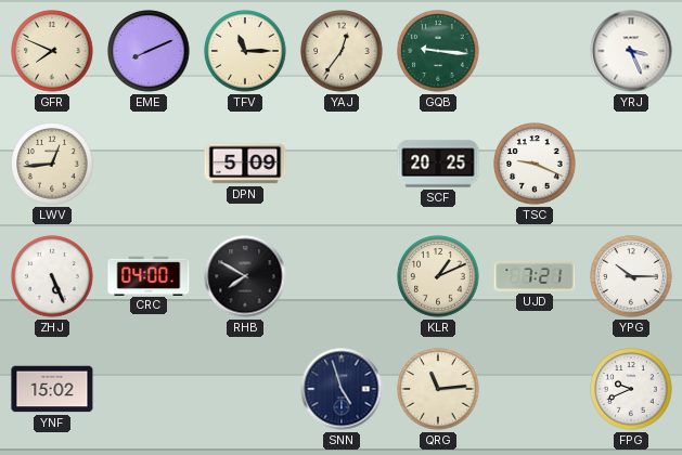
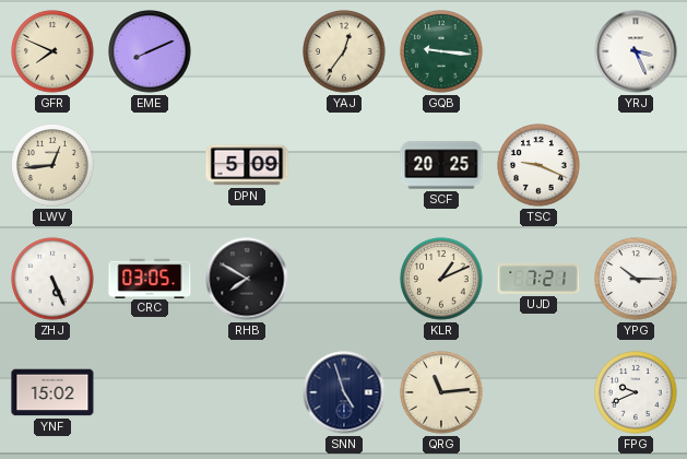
TFV: 11:15 -> none
CRC: 04:00 -> 03:05
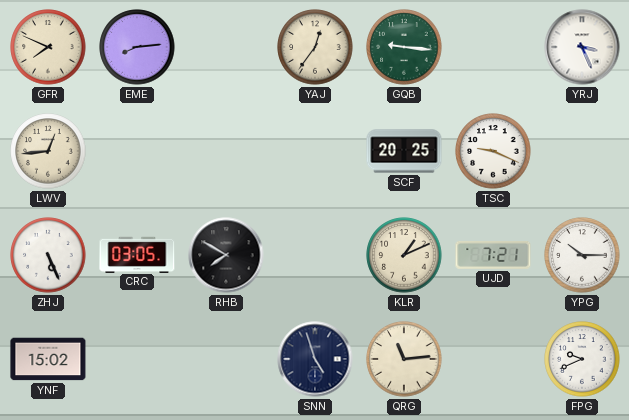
EME: 8:11 -> 8:14
DPN: 5:09 -> none
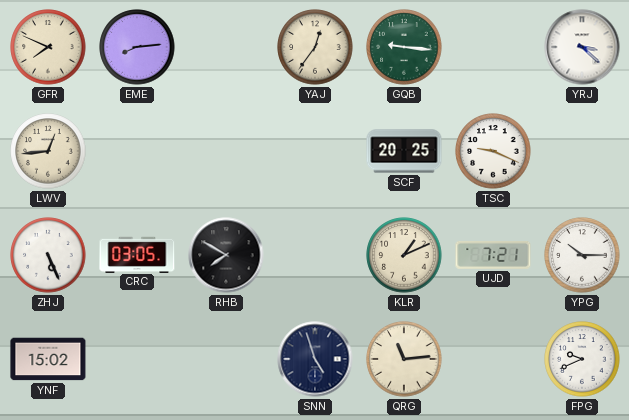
YRJ: 3:26 -> 3:22
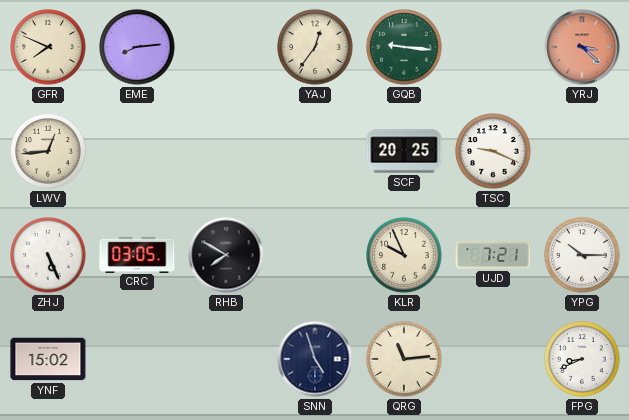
YRJ dial: white -> salmon
KLR: 1:11 -> 9:56
FPG: 9:41 -> 8:41
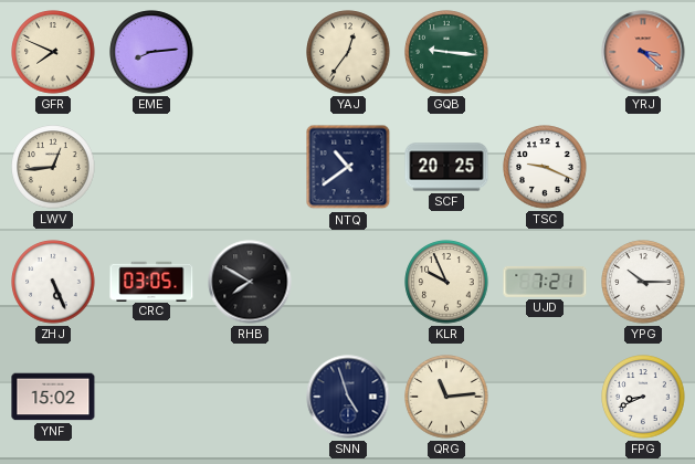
NTQ: none -> 10:39
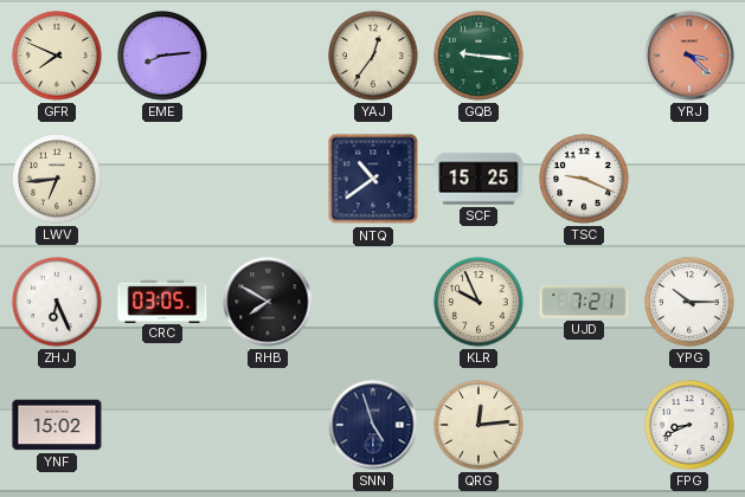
LWV: 12:44 -> 6:44
SCF: 20:25 -> 15:25
ZHJ: 5:26 -> 6:26
QRG: 11:14 -> 12:14
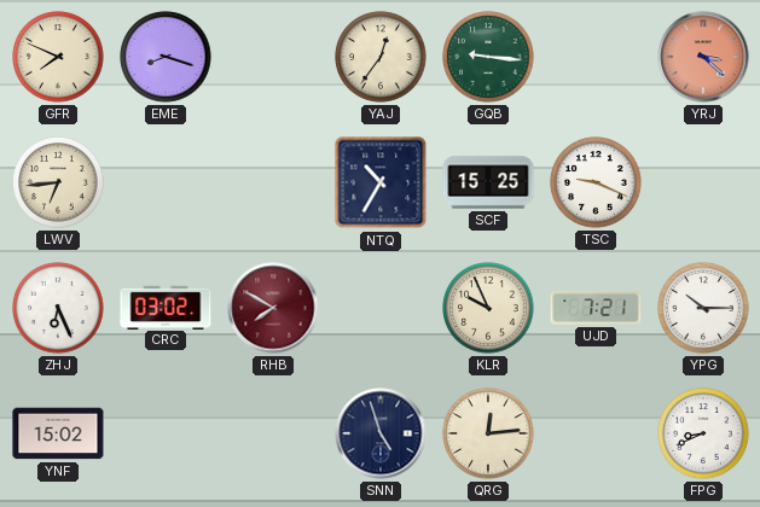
EME: 8:14 -> 8:18
NTQ: 10:39 -> 10:35
CRC: 03:05 -> 03:02
RHB dial: black -> burgundy
